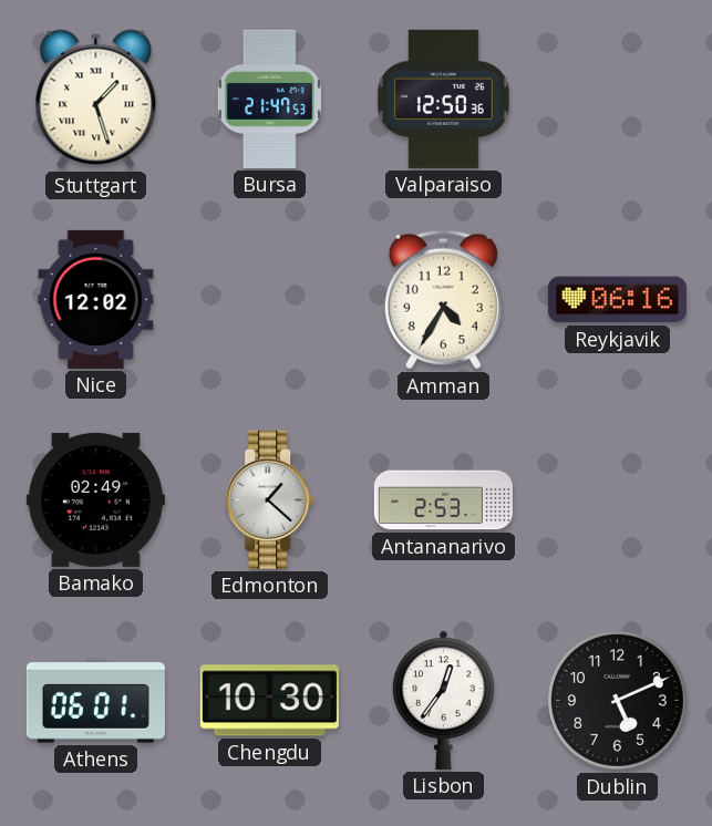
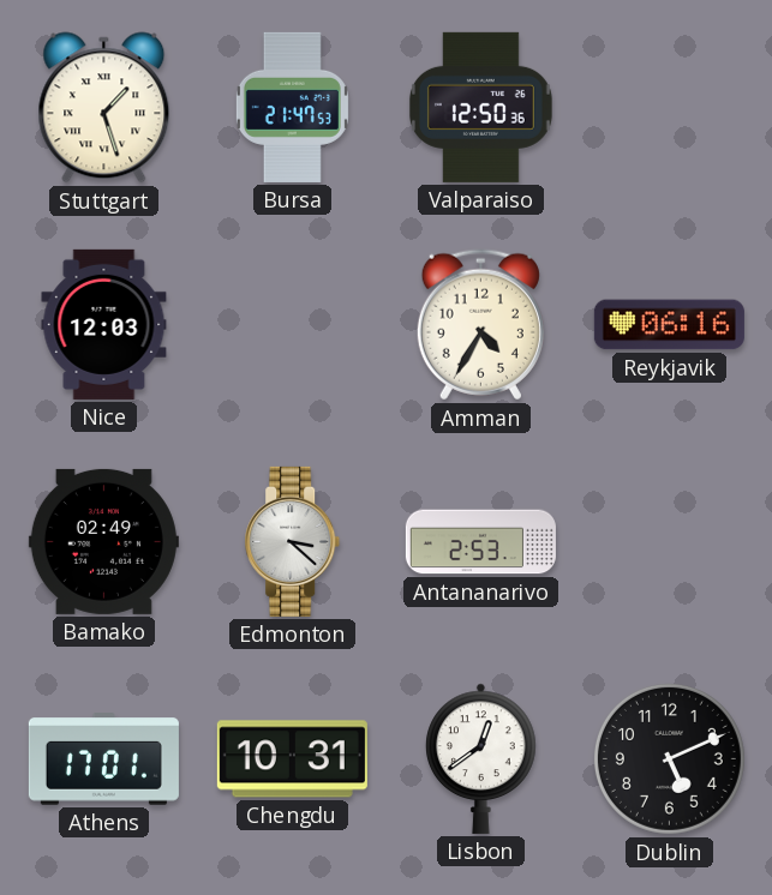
Nice: 12:02 -> 12:03
Edmonton: 1:22 -> 3:22
Athens: 06:01 -> 17:01
Chengdu: 10:30 -> 10:31
Lisbon: 12:36 -> 12:39
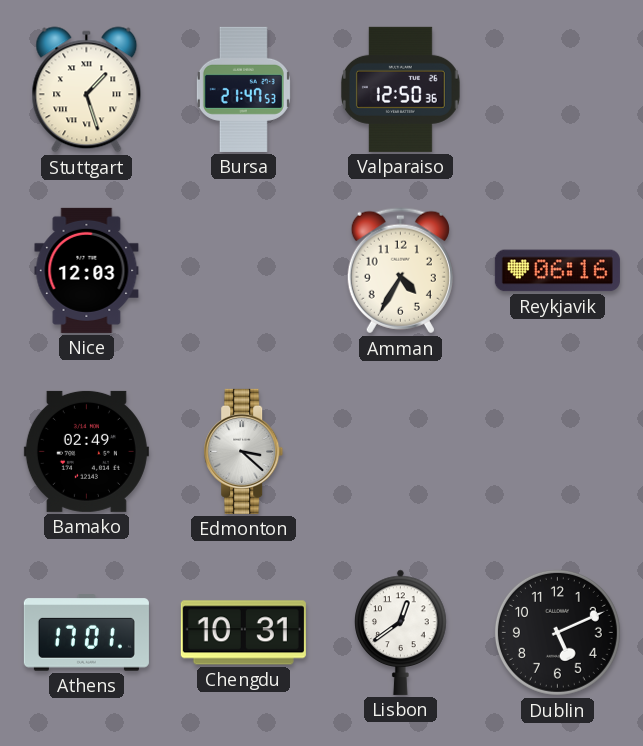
Antananarivo: 2:53 -> none
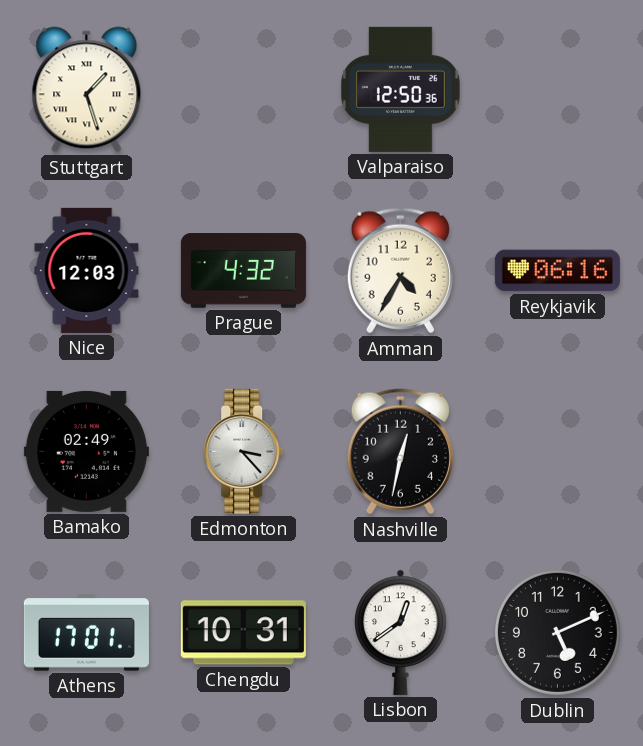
Bursa: 21:47 -> none
Prague: none -> 4:32
Edmonton: 3:22 -> 3:23
Nashville: none -> 12:32
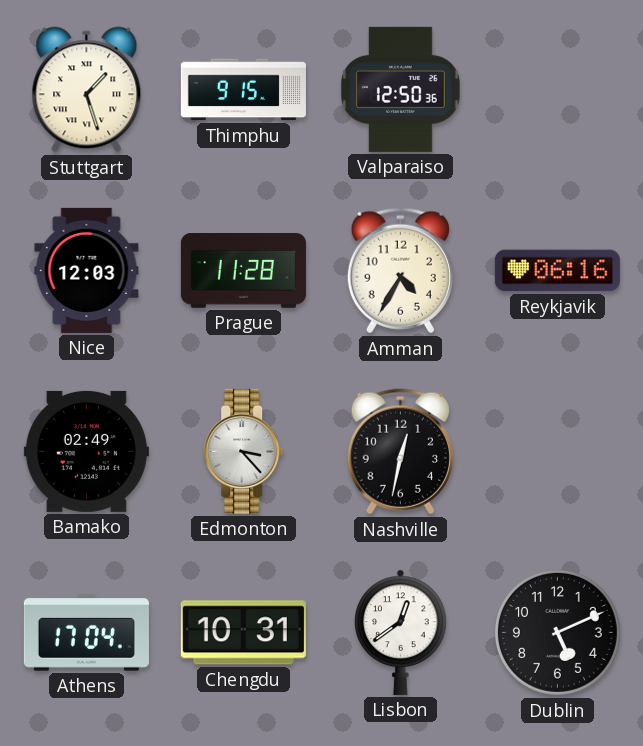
Thimphu: none -> 9:15
Prague: 4:32 -> 11:28
Athens: 17:01 -> 17:04
